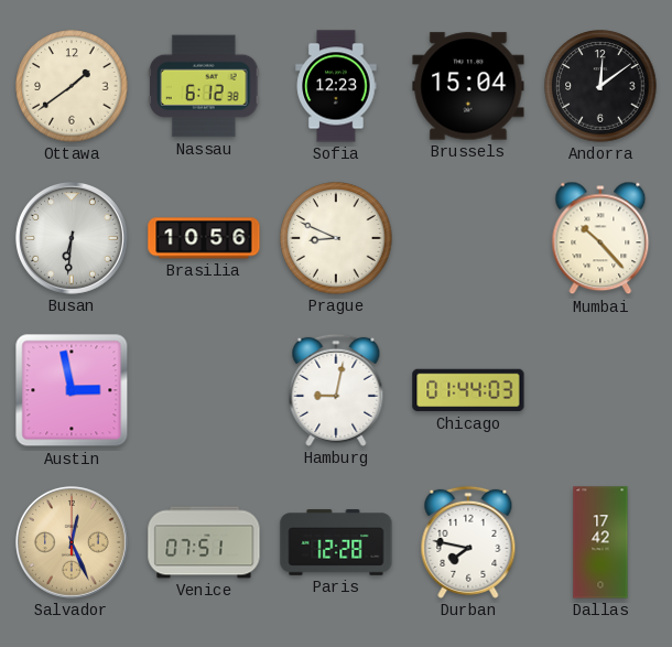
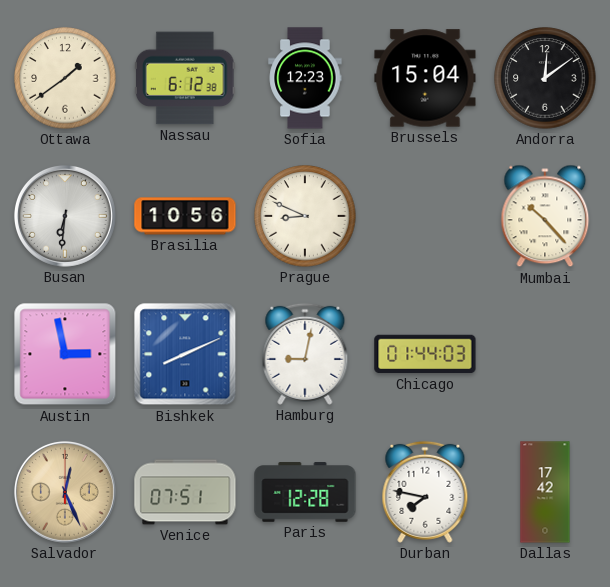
Bishkek: none -> 8:11
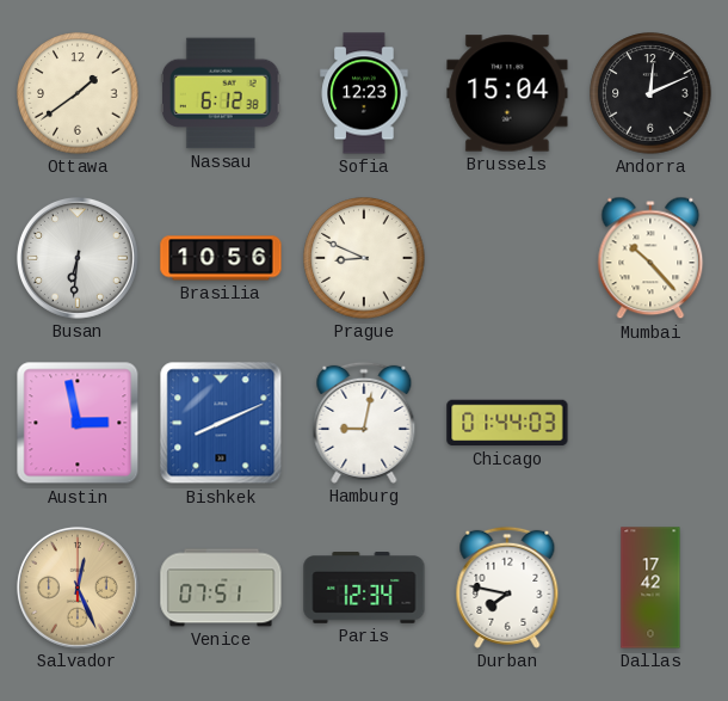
Andorra: 12:09 -> 12:11
Paris: 12:28 -> 12:34
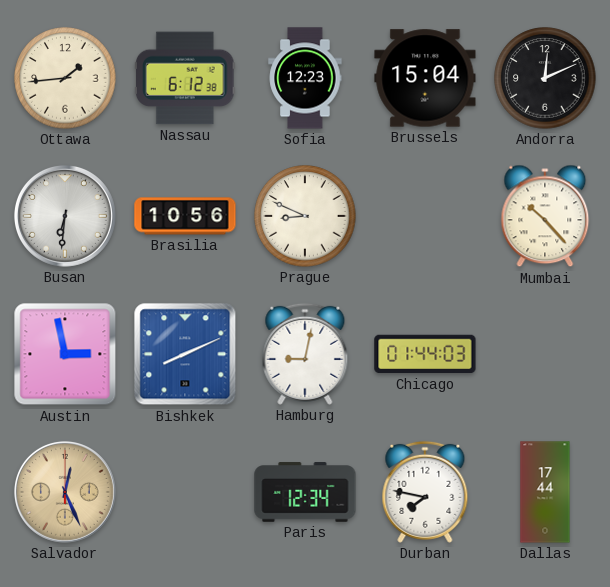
Ottawa: 1:39 -> 1:44
Venice: 07:51 -> none
Dallas: 17:42 -> 17:44
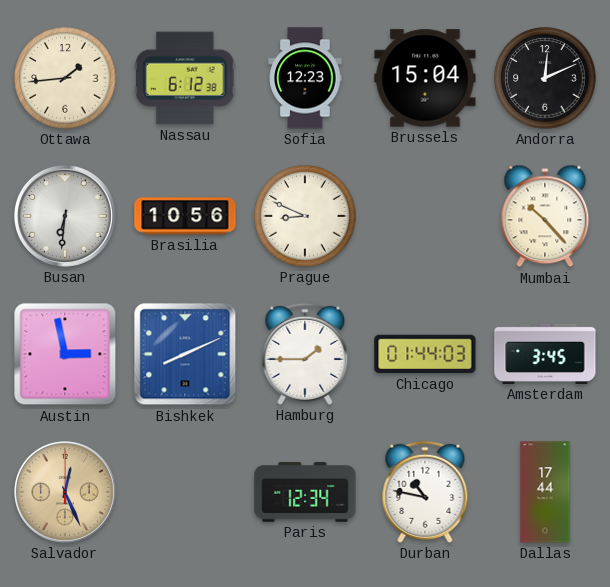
Hamburg: 9:02 -> 1:45
Amsterdam: none -> 3:45
Durban: 7:47 -> 10:47
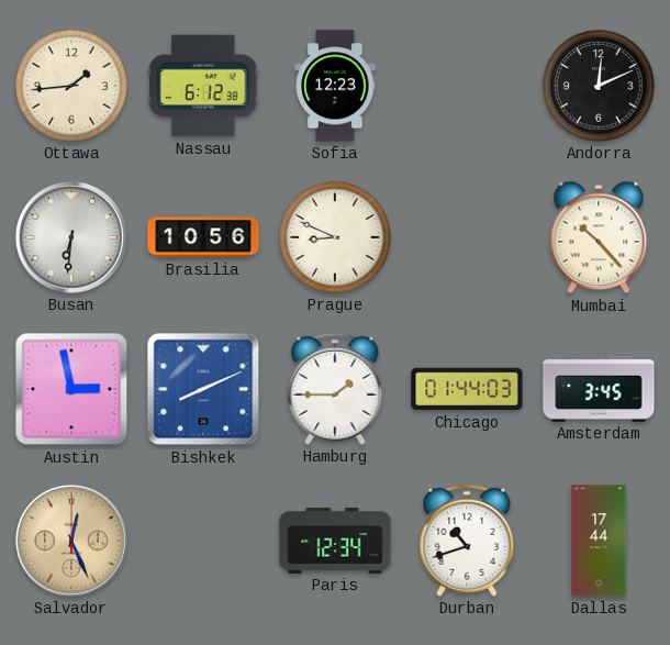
Brussels: 15:04 -> none
Durban: 10:47 -> 10:42
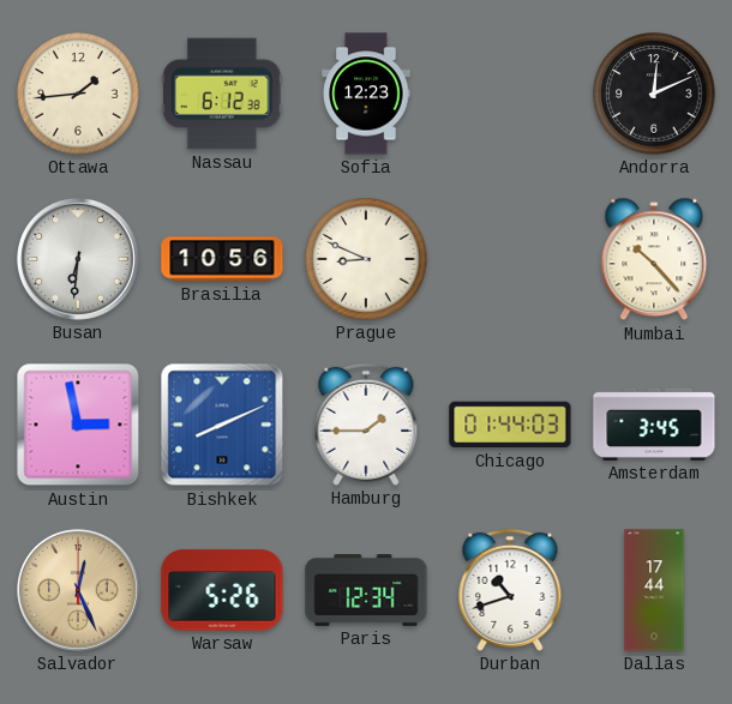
Warsaw: none -> 5:26
